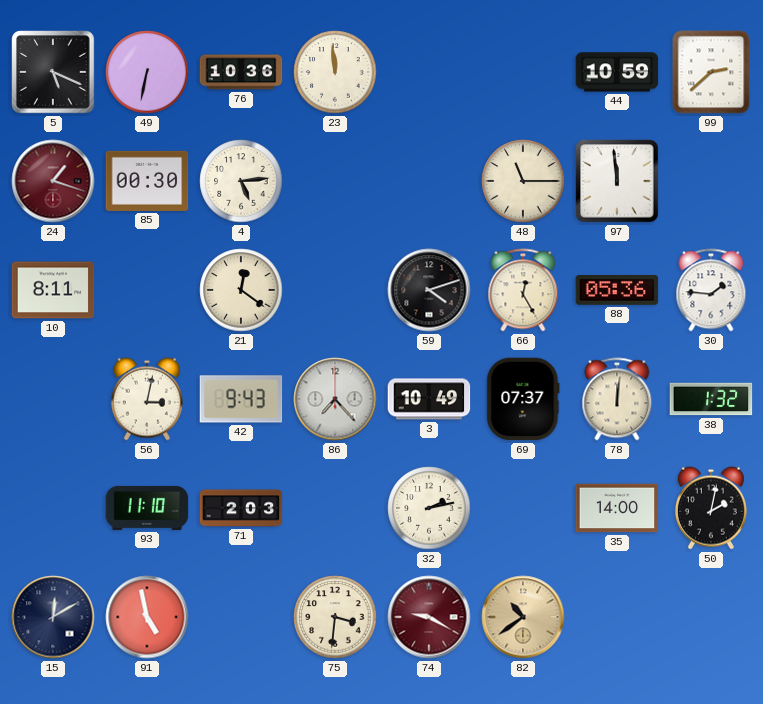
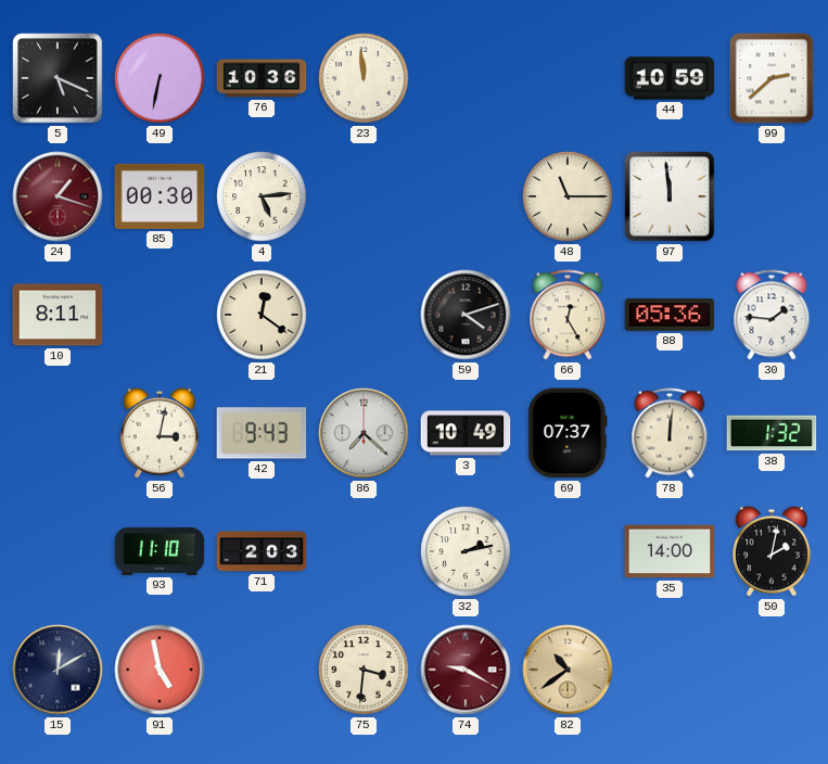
86: 7:23 -> 7:22
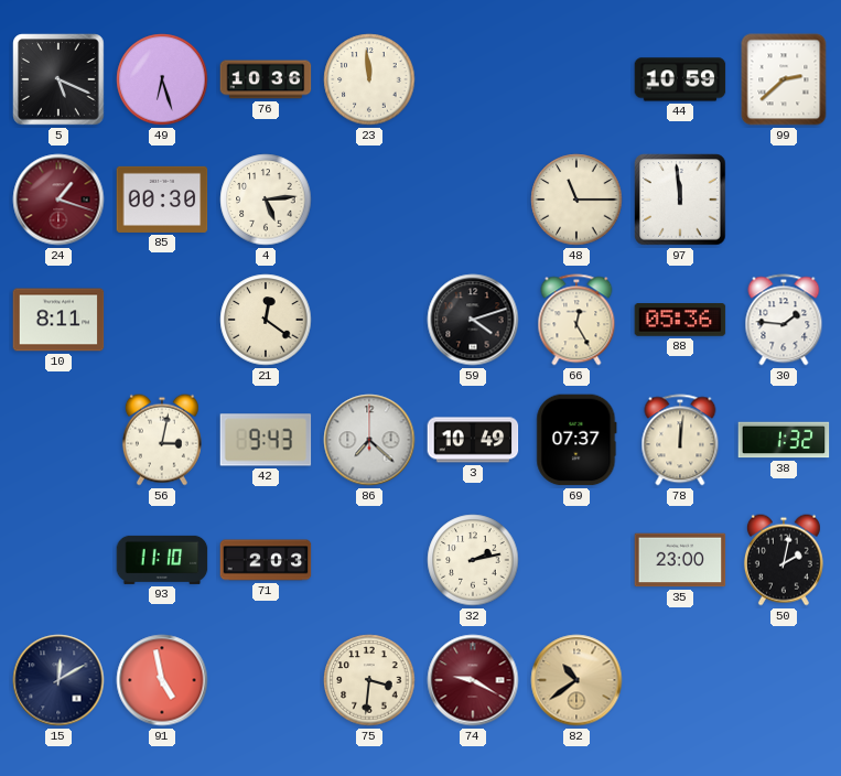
49: 6:32 -> 6:27
35: 14:00 -> 23:00
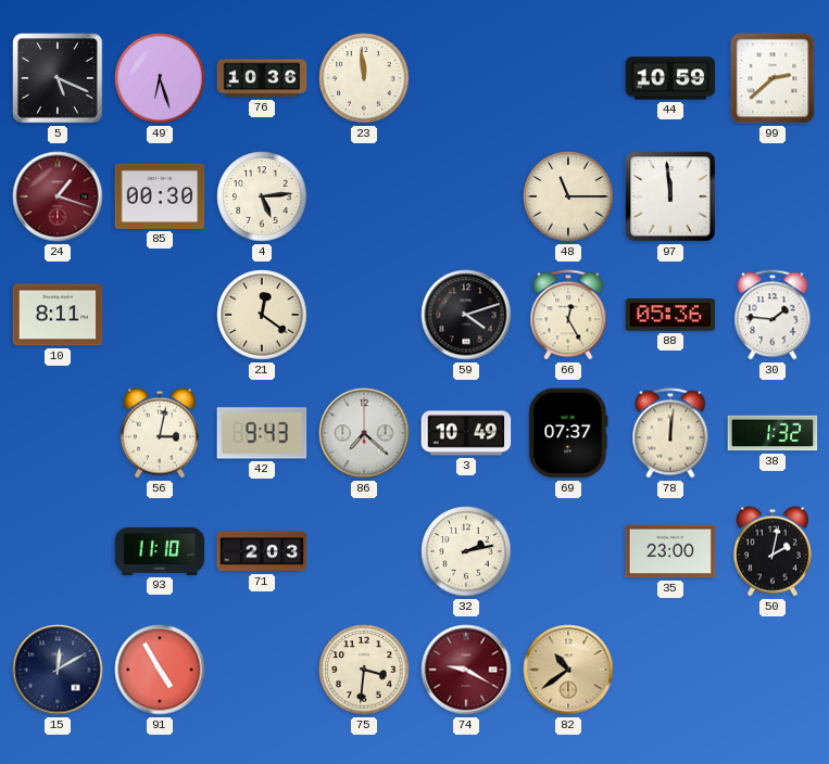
91: 4:58 -> 4:55
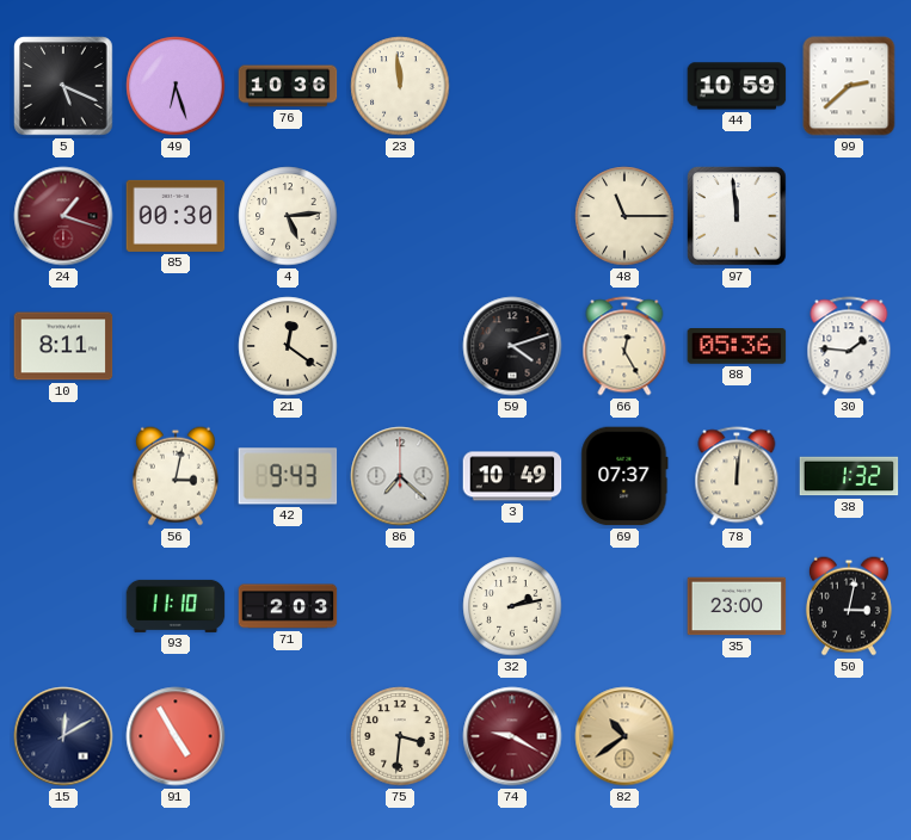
50: 2:02 -> 3:02
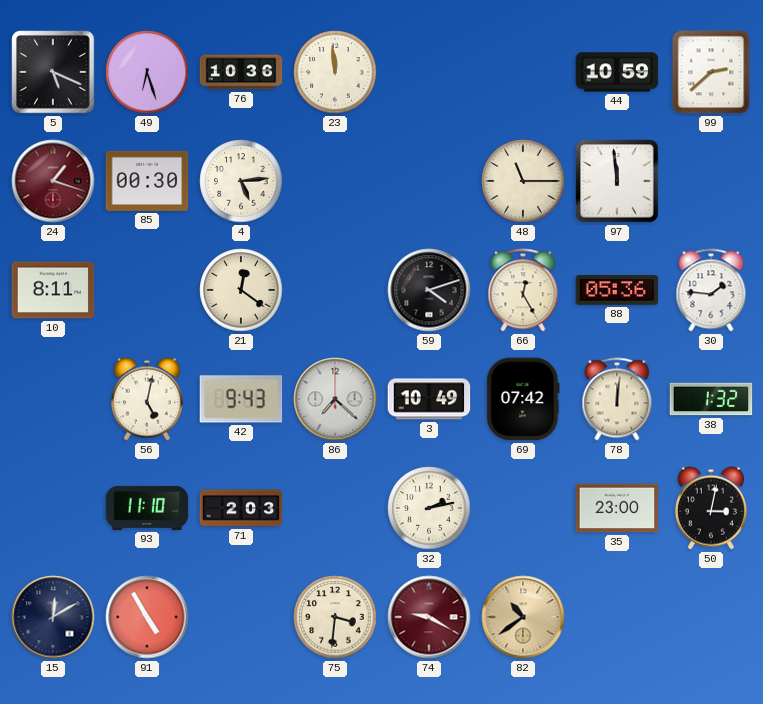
56: 3:02 -> 5:02
69: 07:37 -> 07:42
